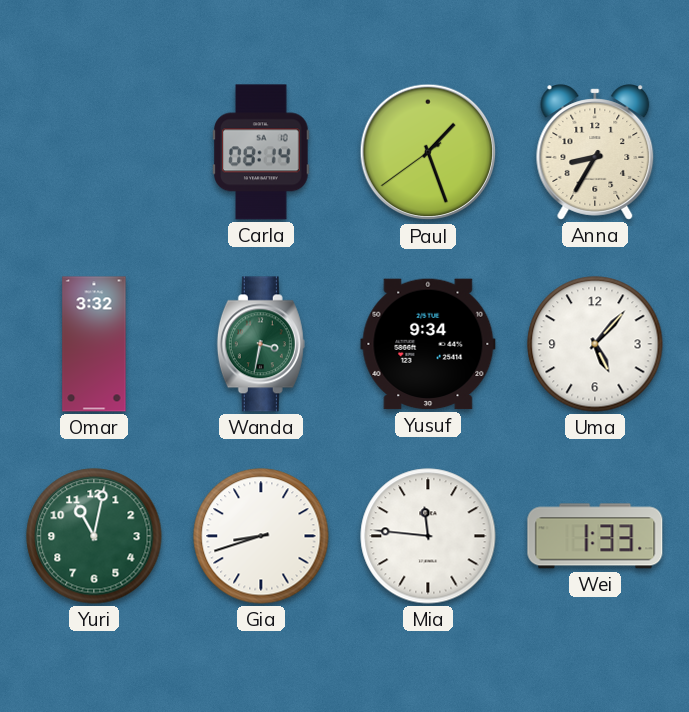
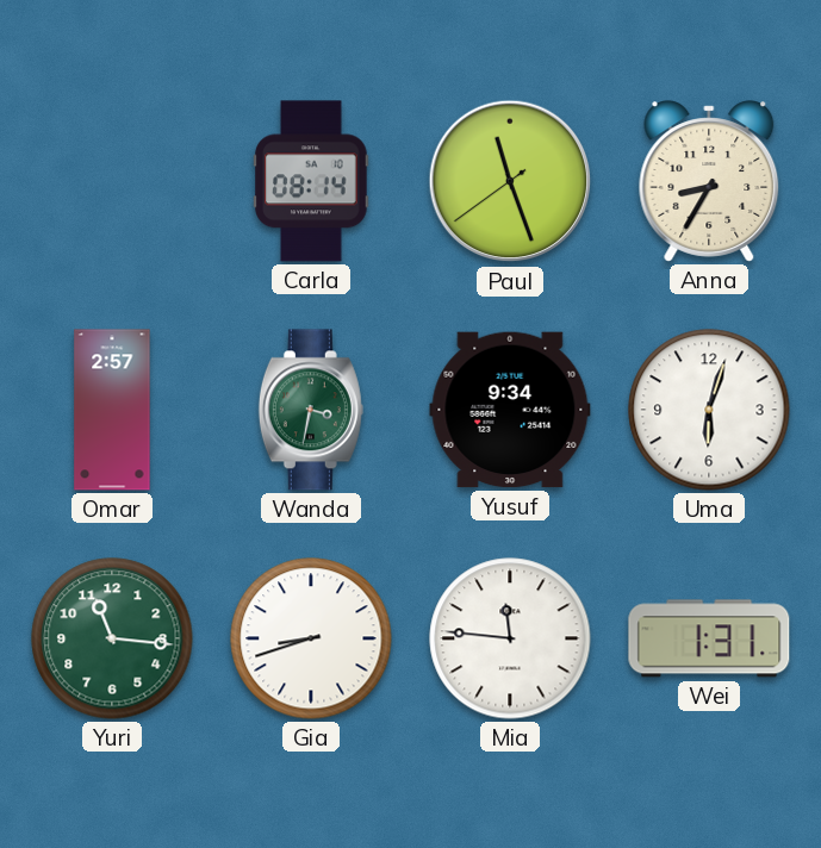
Paul: 1:26 -> 11:26
Omar: 3:32 -> 2:57
Uma: 5:07 -> 6:03
Yuri: 11:02 -> 11:16
Wei: 1:33 -> 1:31
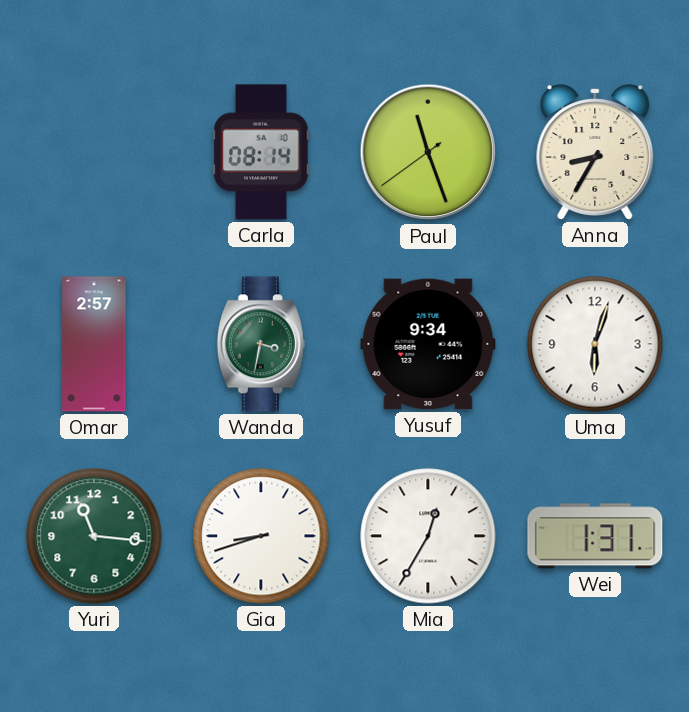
Mia: 11:46 -> 12:35
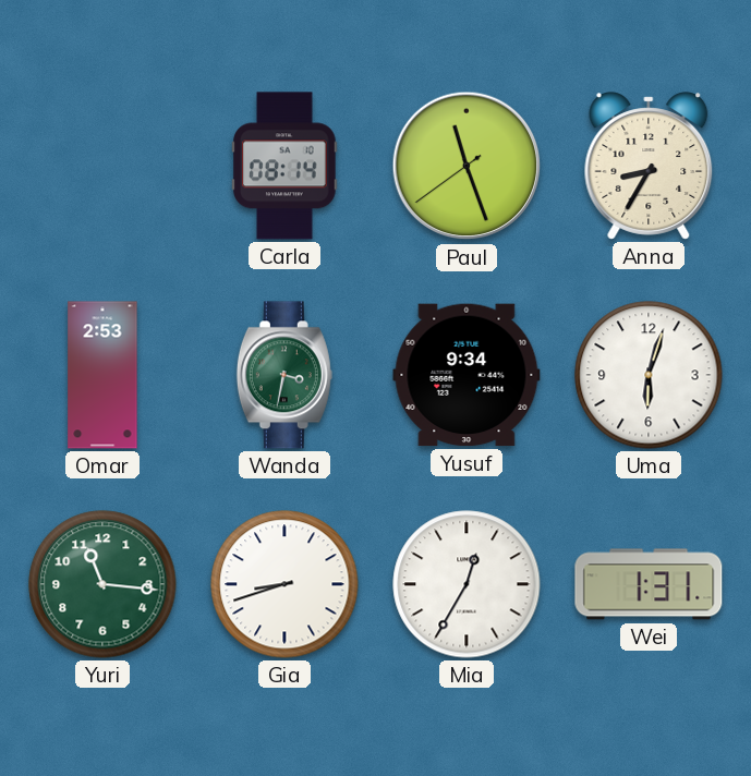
Omar: 2:57 -> 2:53
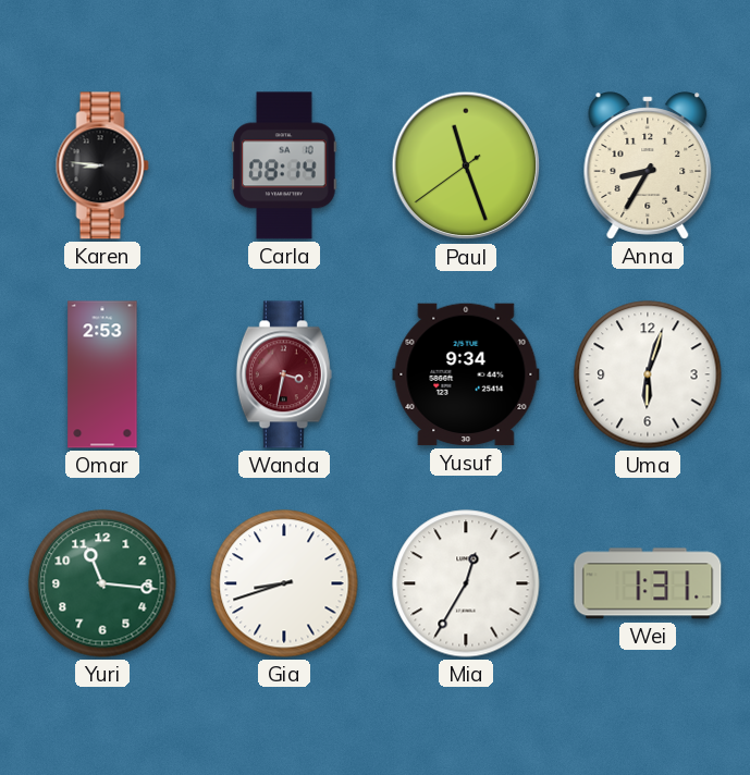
Karen: none -> 8:46
Wanda dial: green -> burgundy
